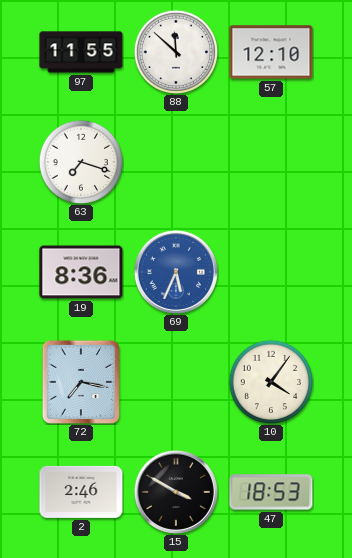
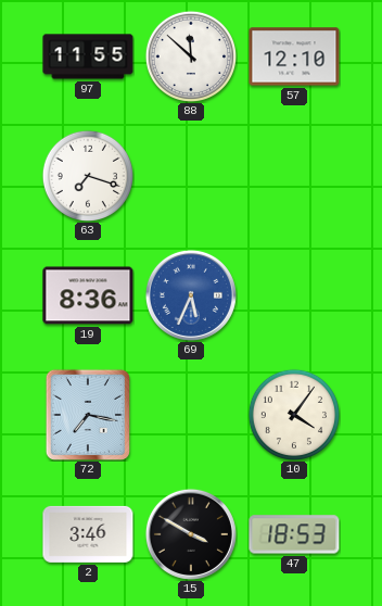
2: 2:46 -> 3:46
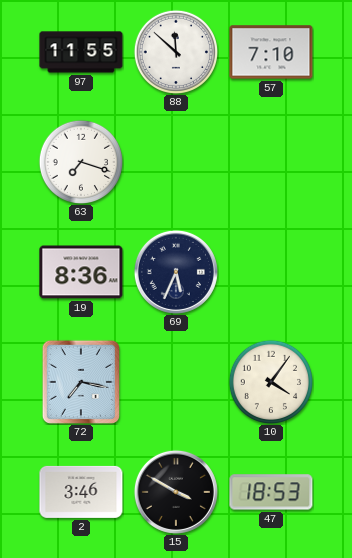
57: 12:10 -> 7:10
69 dial: blue -> navy
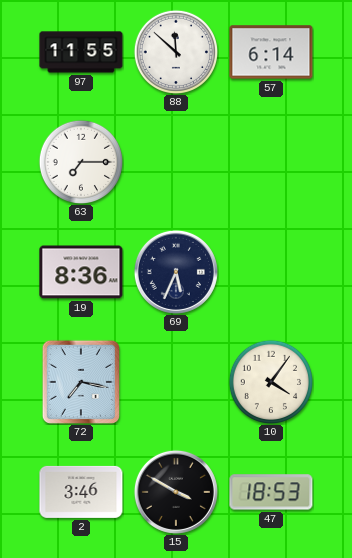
57: 7:10 -> 6:14
63: 7:18 -> 7:15
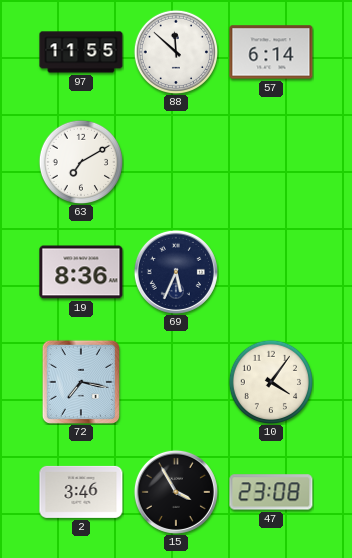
63: 7:15 -> 7:10
15: 3:50 -> 3:55
47: 18:53 -> 23:08
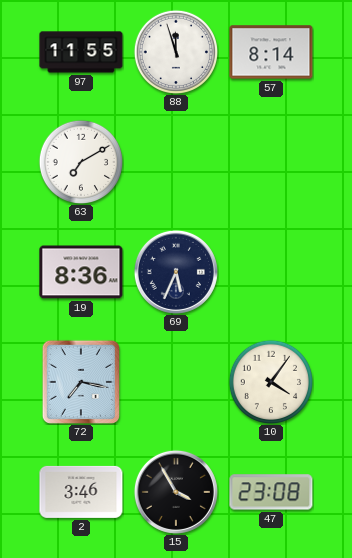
88: 11:52 -> 11:57
57: 6:14 -> 8:14
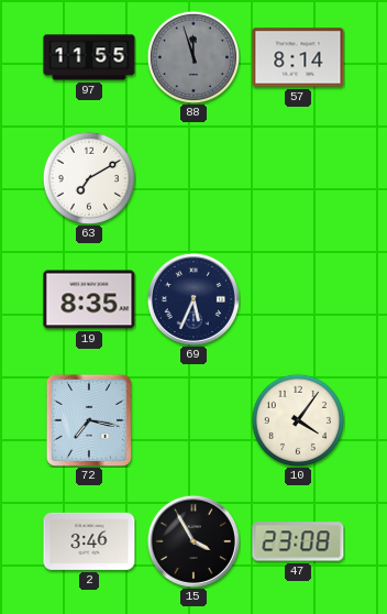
88 dial: white -> grey
19: 8:36 -> 8:35
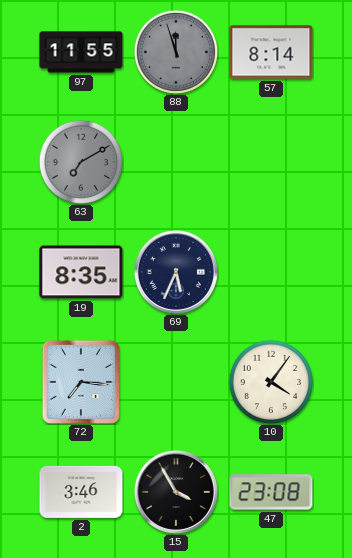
63 dial: white -> grey
72: 7:17 -> 7:16
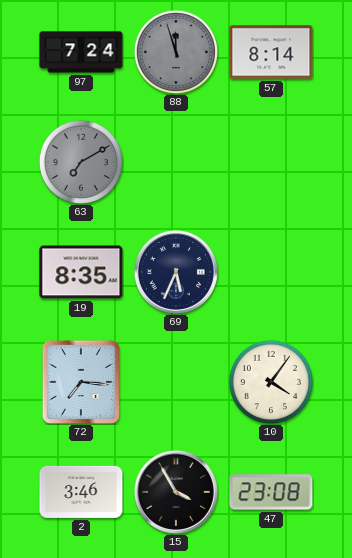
97: 11:55 -> 7:24
